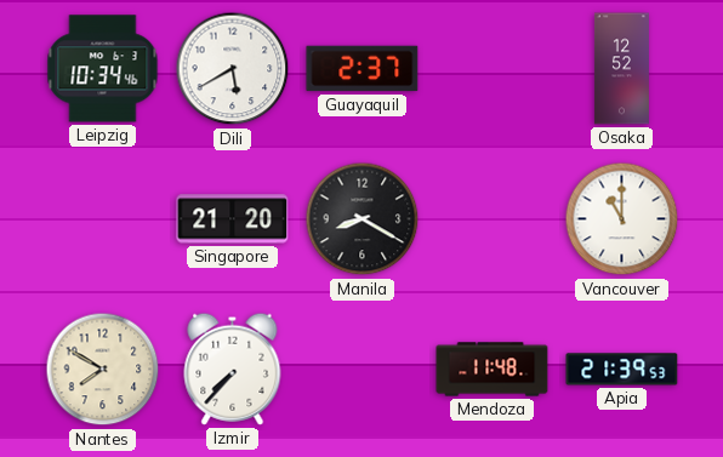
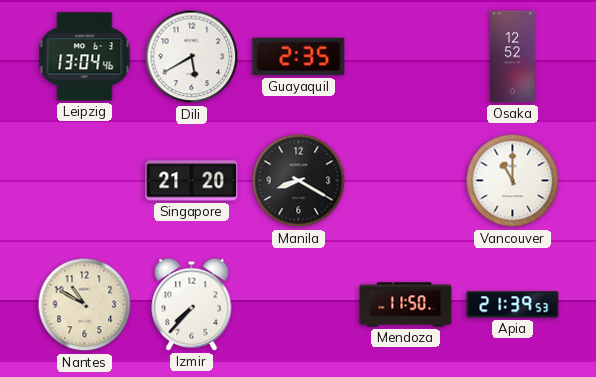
Leipzig: 10:34 -> 13:04
Guayaquil: 2:37 -> 2:35
Nantes: 7:50 -> 10:50
Mendoza: 11:48 -> 11:50
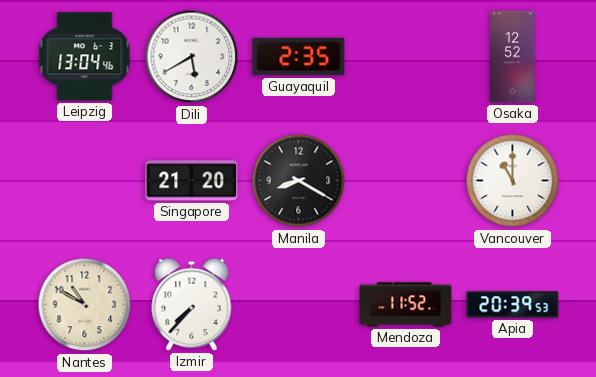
Mendoza: 11:50 -> 11:52
Apia: 21:39 -> 20:39
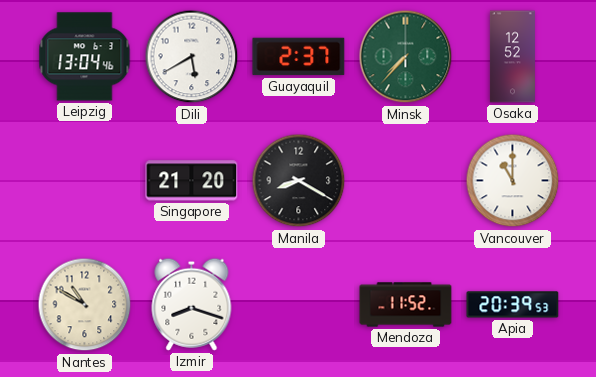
Guayaquil: 2:35 -> 2:37
Minsk: none -> 7:37
Izmir: 7:37 -> 8:18
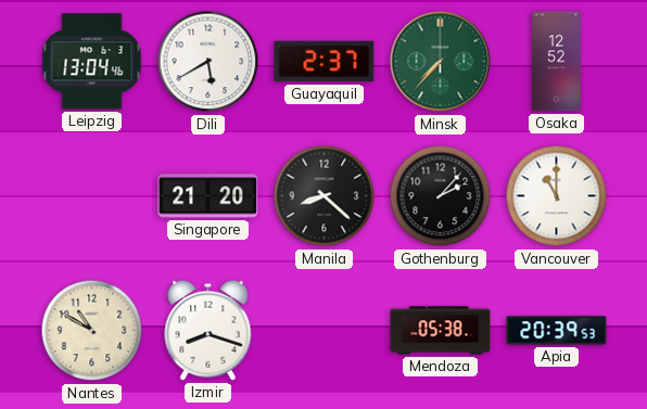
Manila: 8:20 -> 8:22
Gothenburg: none -> 2:07
Mendoza: 11:52 -> 05:38
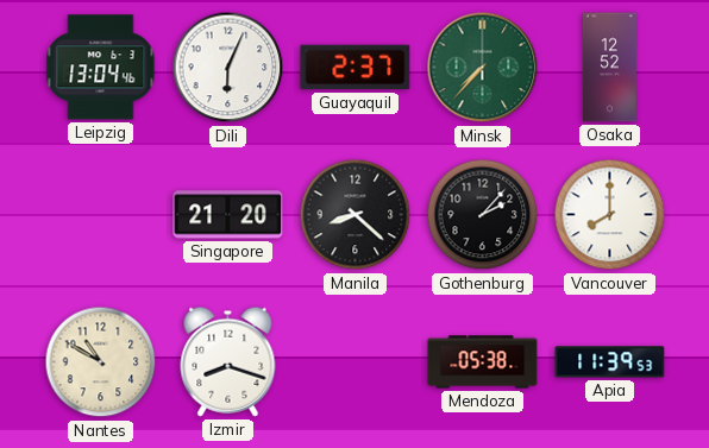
Dili: 5:40 -> 6:04
Vancouver: 11:00 -> 8:00
Apia: 20:39 -> 11:39
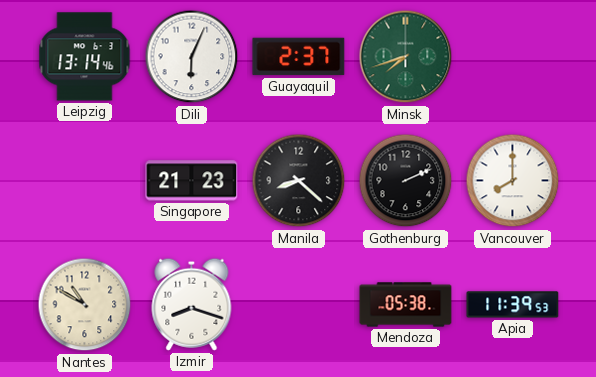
Leipzig: 13:04 -> 13:14
Minsk: 7:37 -> 7:42
Osaka: 12:52 -> none
Singapore: 21:20 -> 21:23
Gothenburg: 2:07 -> 2:11
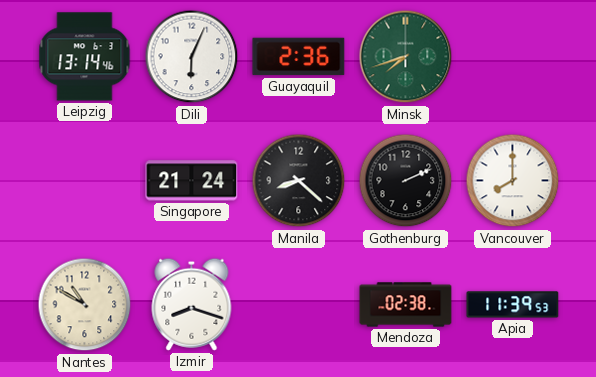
Guayaquil: 2:37 -> 2:36
Singapore: 21:23 -> 21:24
Mendoza: 05:38 -> 02:38
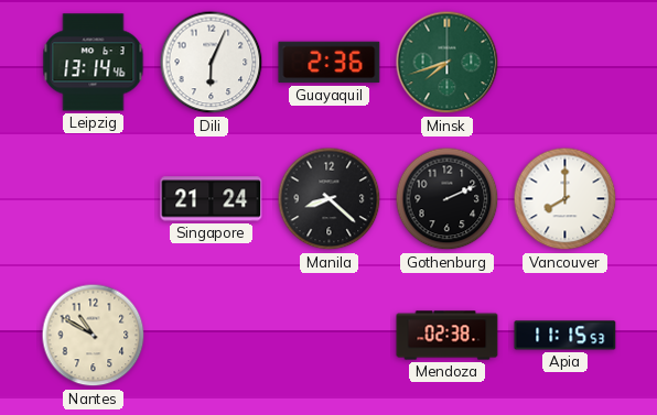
Izmir: 8:18 -> none
Apia: 11:39 -> 11:15
